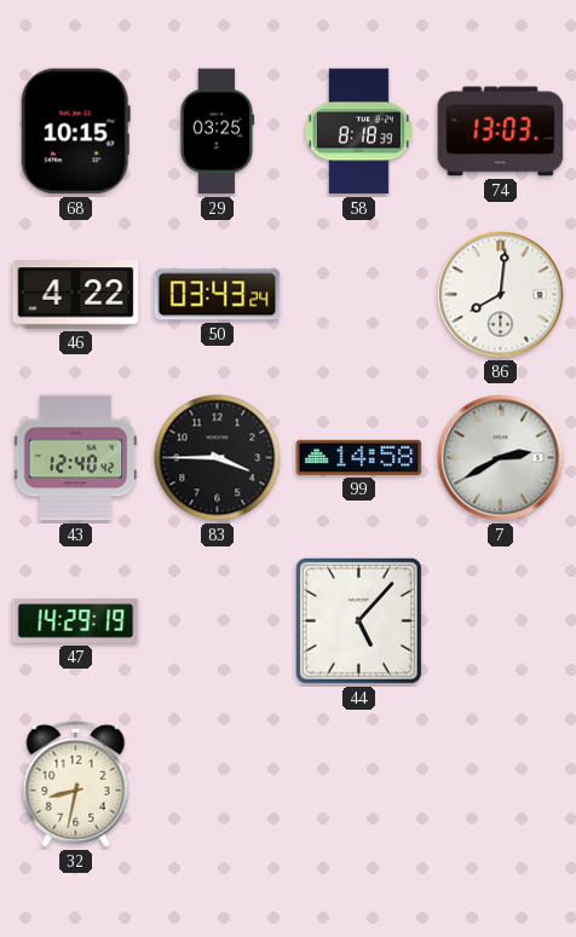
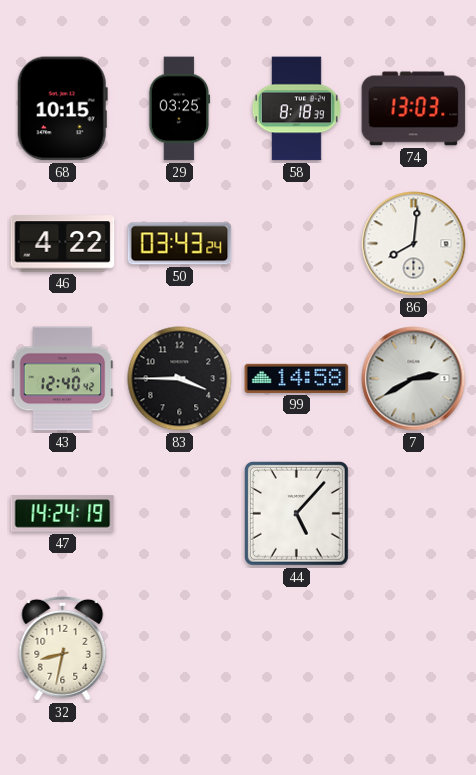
47: 14:29 -> 14:24
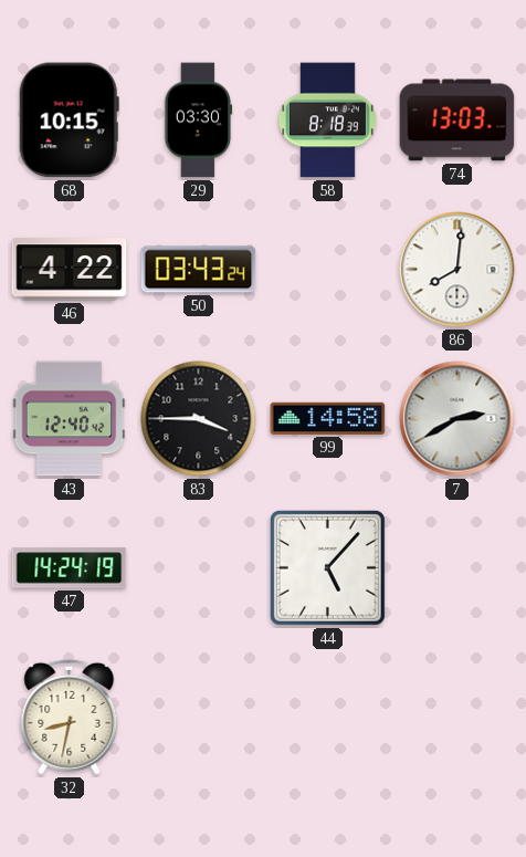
29: 03:25 -> 03:30
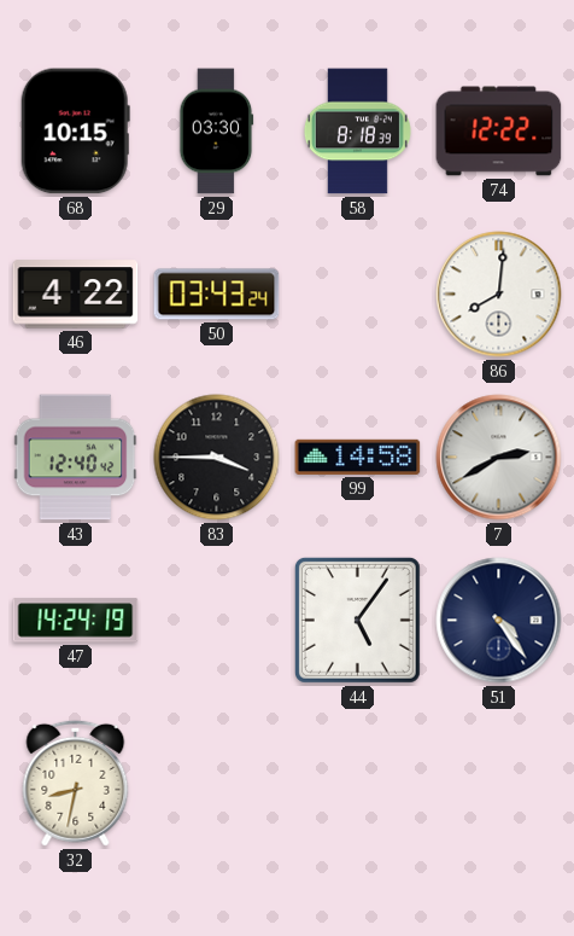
74: 13:03 -> 12:22
44: 5:07 -> 5:06
51: none -> 4:24
